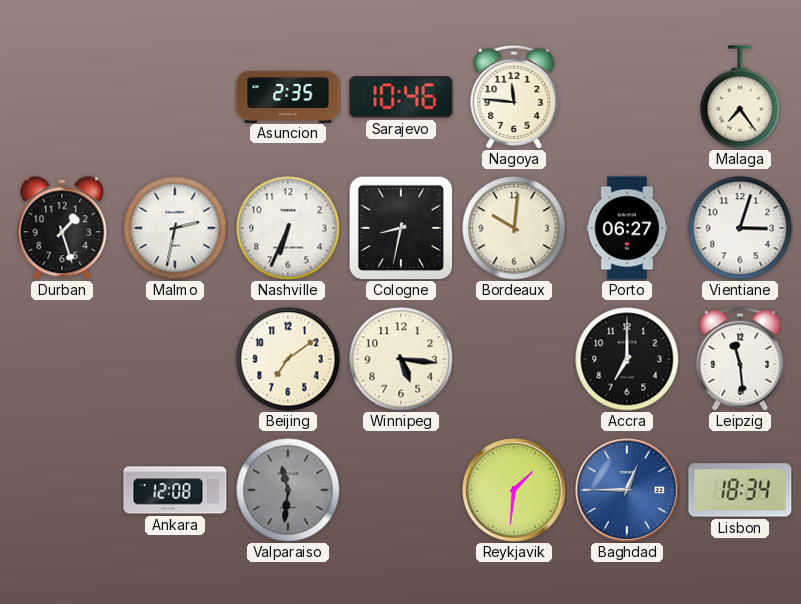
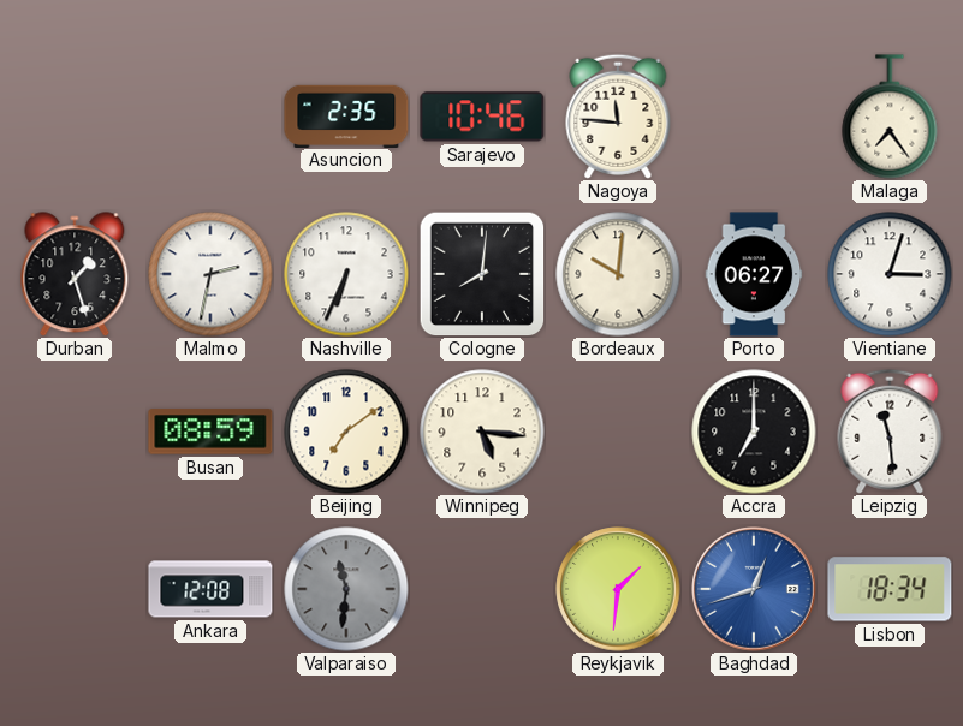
Cologne: 8:32 -> 8:01
Busan: none -> 08:59
Baghdad: 12:45 -> 12:42
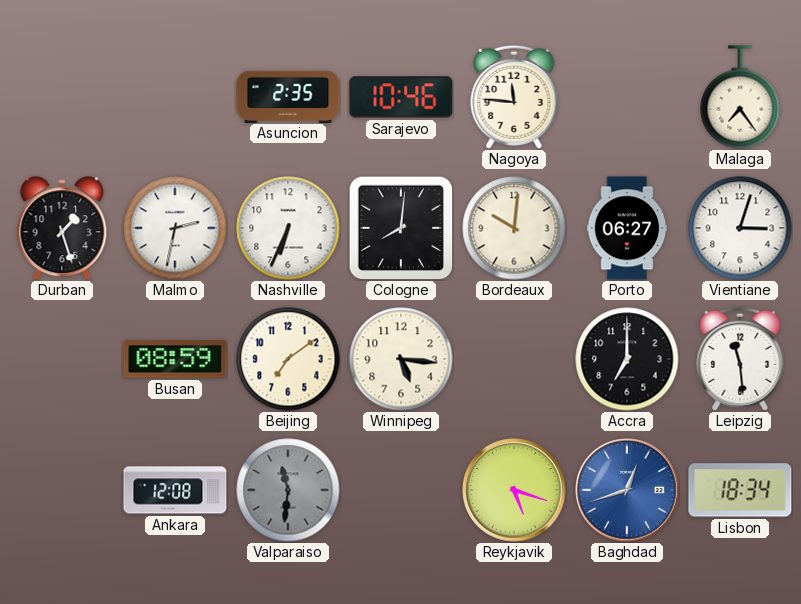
Reykjavik: 1:31 -> 5:18
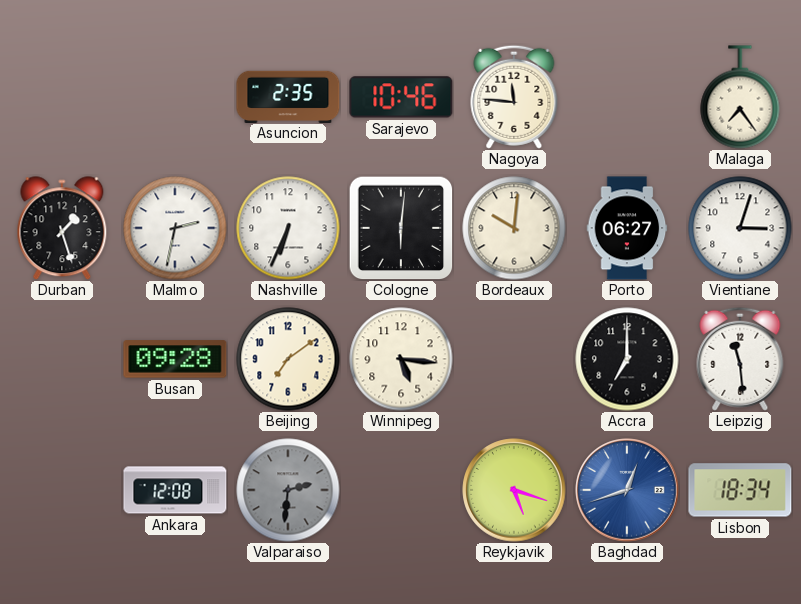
Cologne: 8:01 -> 6:01
Busan: 08:59 -> 09:28
Valparaiso: 11:31 -> 2:31
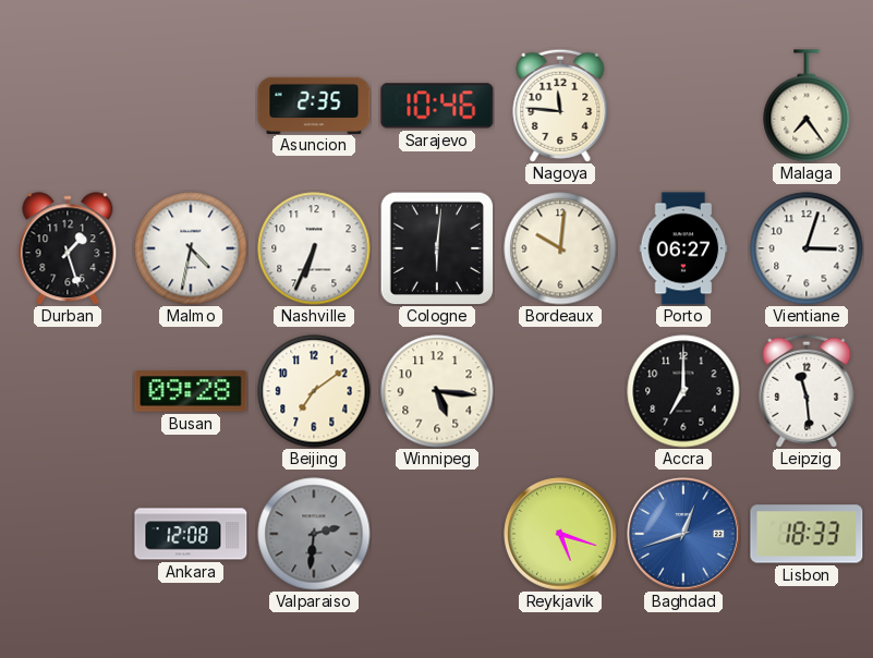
Malmo: 2:32 -> 4:32
Lisbon: 18:34 -> 18:33
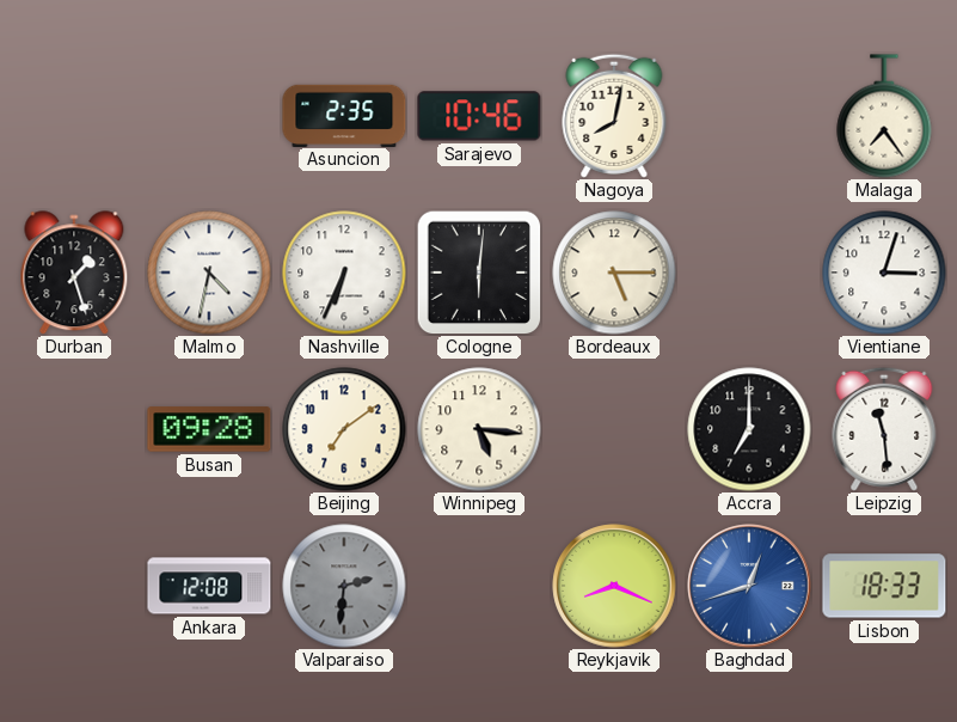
Nagoya: 11:46 -> 8:02
Bordeaux: 10:01 -> 5:15
Porto: 06:27 -> none
Reykjavik: 5:18 -> 8:19
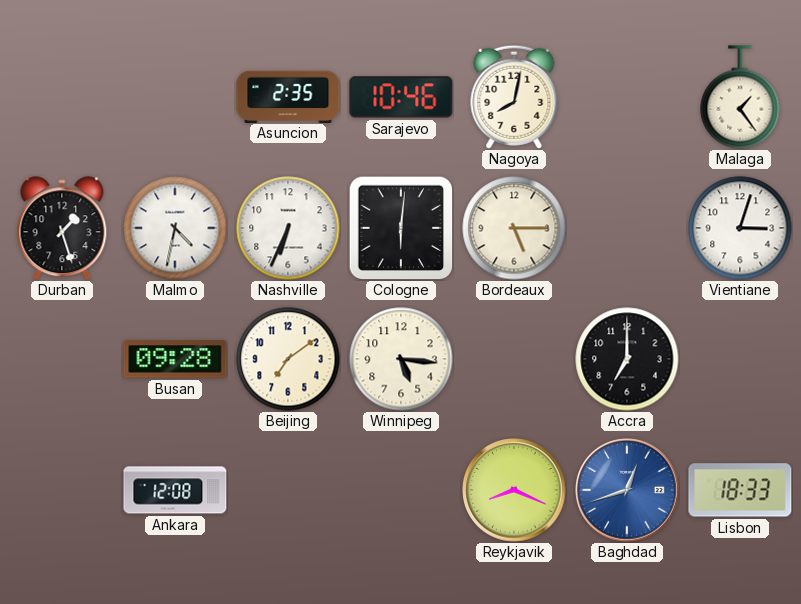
Malaga: 7:24 -> 1:24
Leipzig: 11:29 -> none
Valparaiso: 2:31 -> none
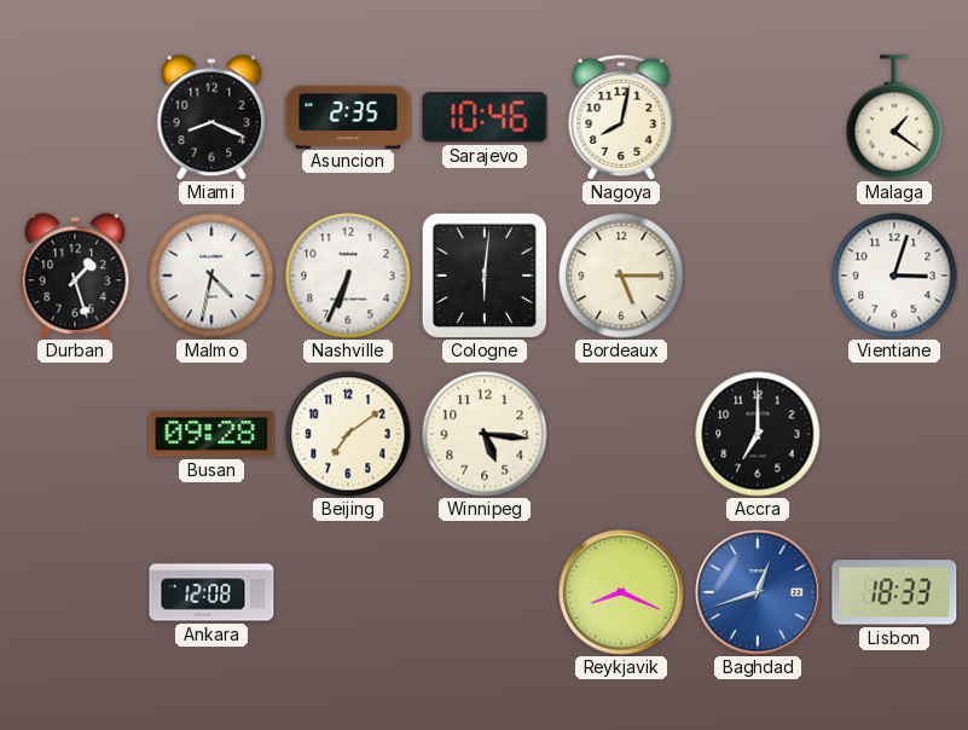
Miami: none -> 8:19
Malaga: 1:24 -> 1:21
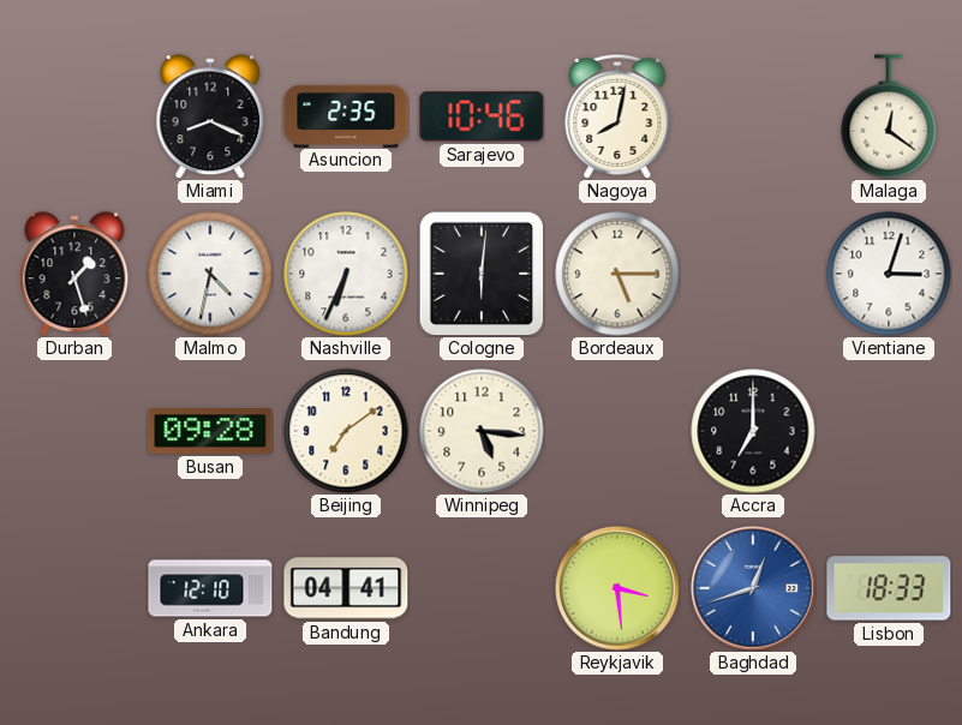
Malaga: 1:21 -> 12:21
Ankara: 12:08 -> 12:10
Bandung: none -> 04:41
Reykjavik: 8:19 -> 3:29
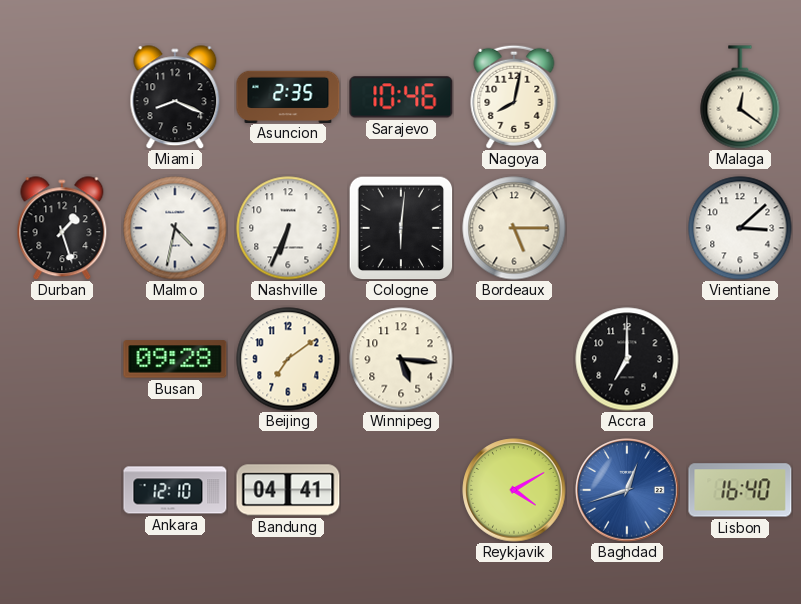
Vientiane: 3:03 -> 3:08
Reykjavik: 3:29 -> 4:10
Lisbon: 18:33 -> 16:40
